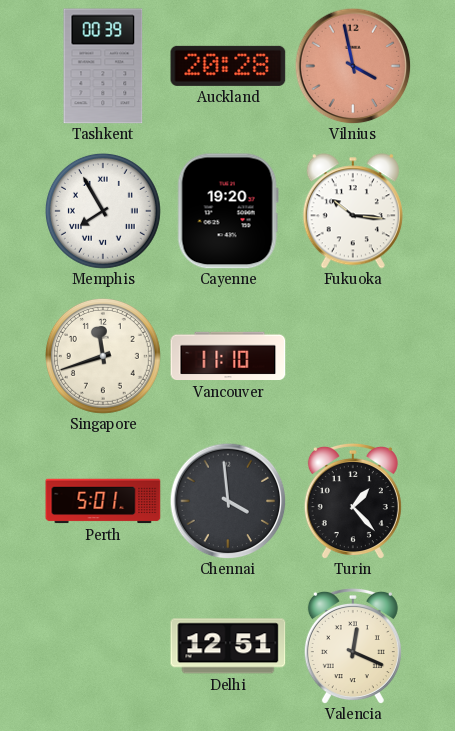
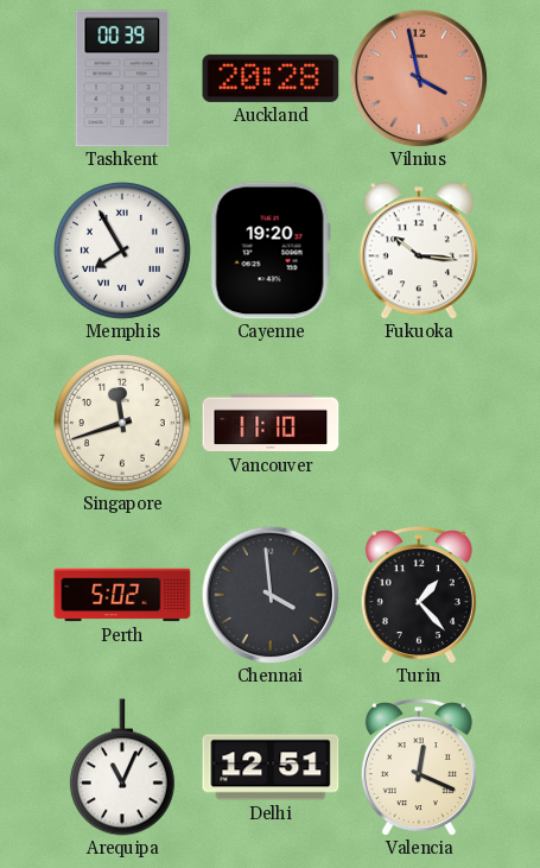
Perth: 5:01 -> 5:02
Arequipa: none -> 11:04
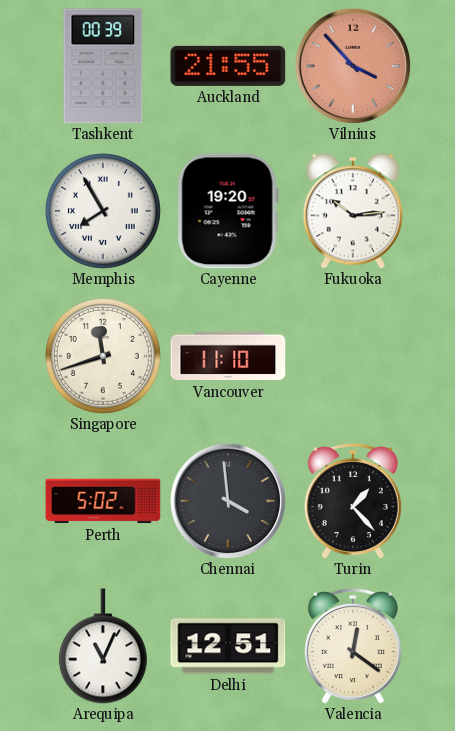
Auckland: 20:28 -> 21:55
Vilnius: 3:58 -> 3:53
Fukuoka: 10:16 -> 10:14
Valencia: 12:19 -> 12:21
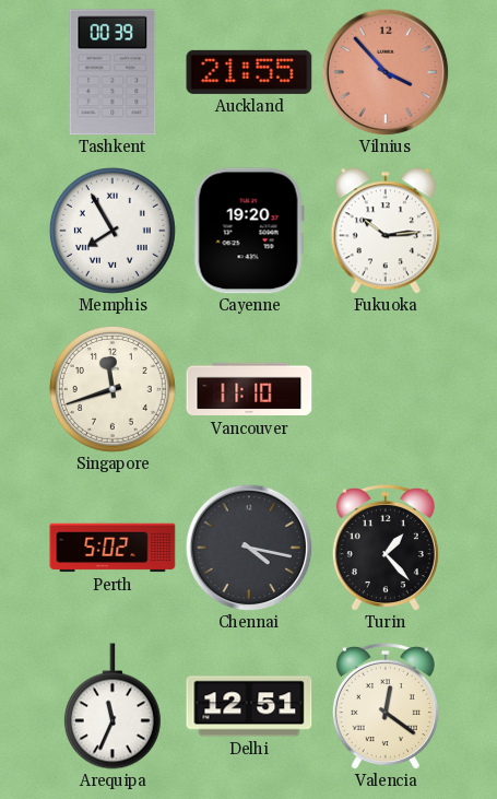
Chennai: 3:59 -> 4:17
Arequipa: 11:04 -> 11:34
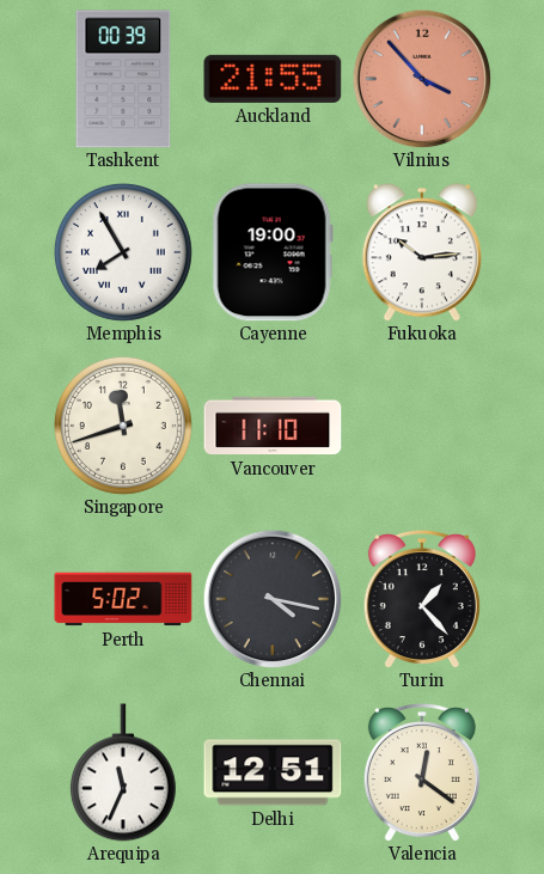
Cayenne: 19:20 -> 19:00
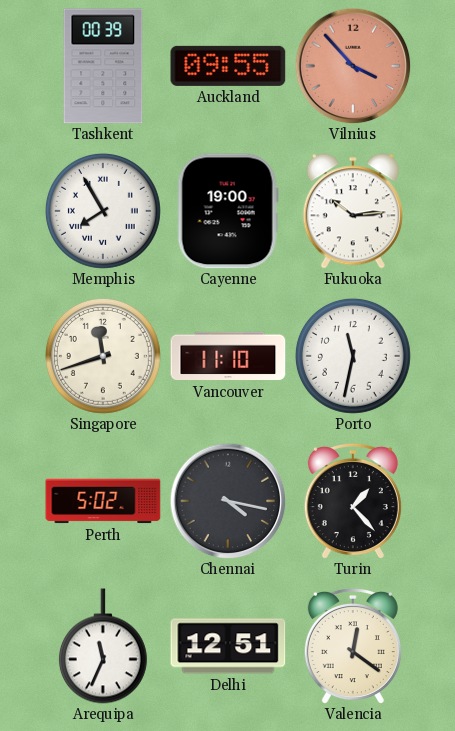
Auckland: 21:55 -> 09:55
Porto: none -> 11:32
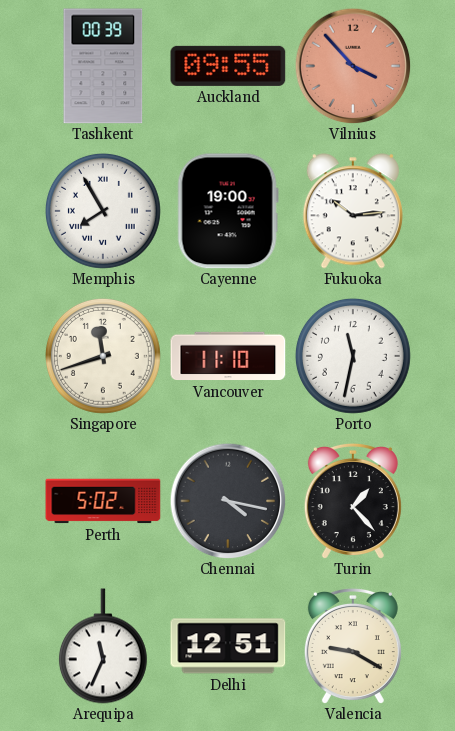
Valencia: 12:21 -> 9:20
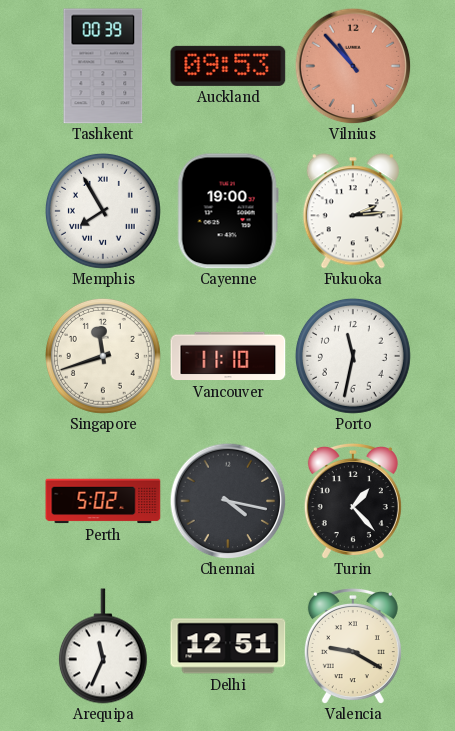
Auckland: 09:55 -> 09:53
Vilnius: 3:53 -> 10:53
Fukuoka: 10:14 -> 2:14
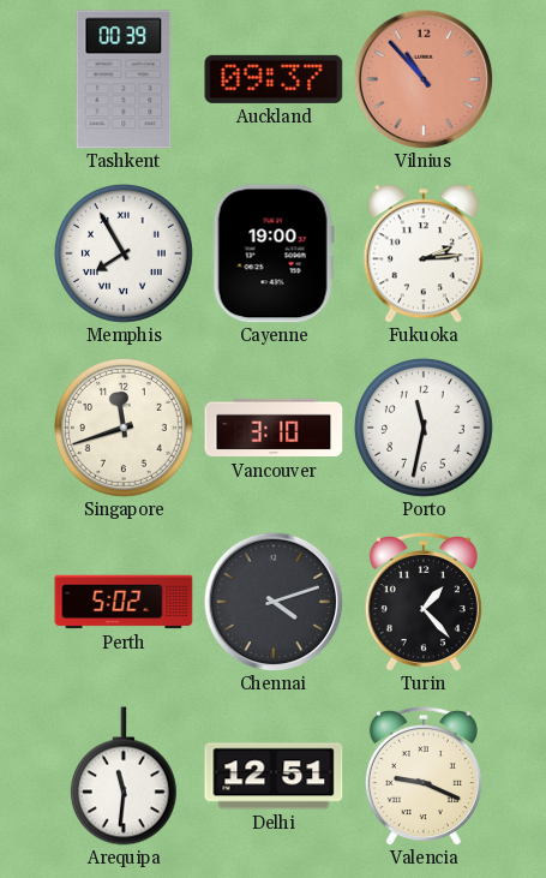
Auckland: 09:53 -> 09:37
Vancouver: 11:10 -> 3:10
Chennai: 4:17 -> 4:12
Arequipa: 11:34 -> 11:31
Valencia: 9:20 -> 9:19
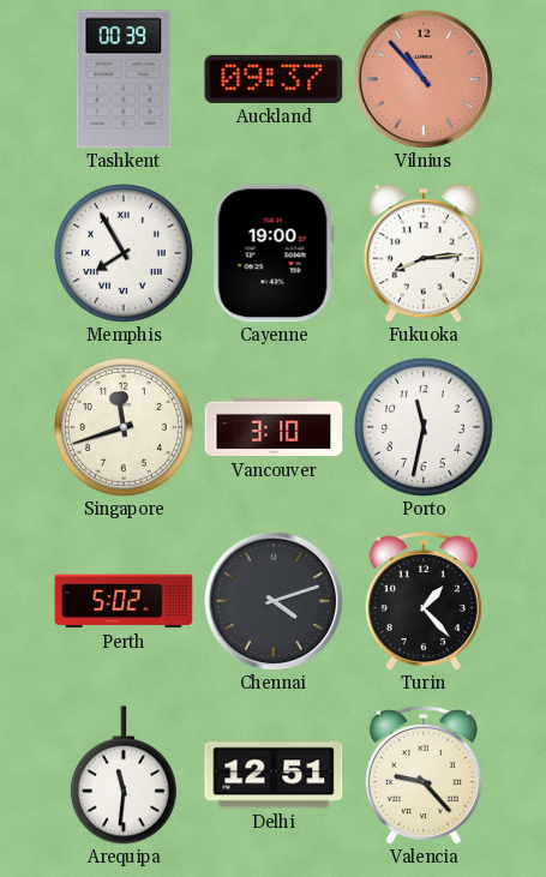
Fukuoka: 2:14 -> 8:14
Valencia: 9:19 -> 9:23
